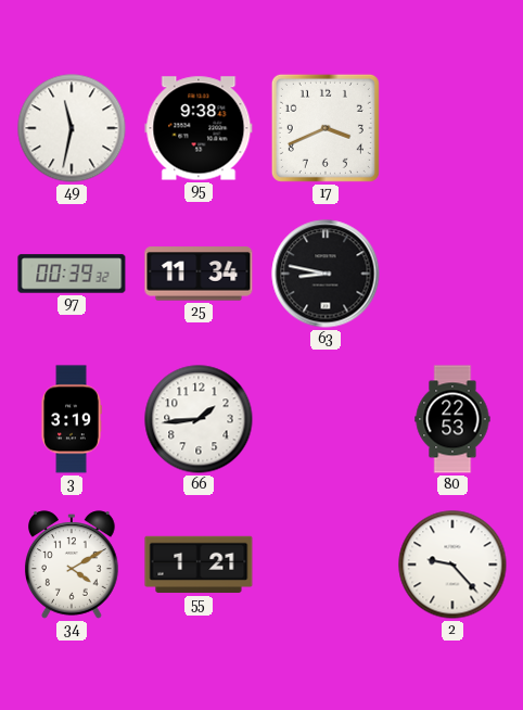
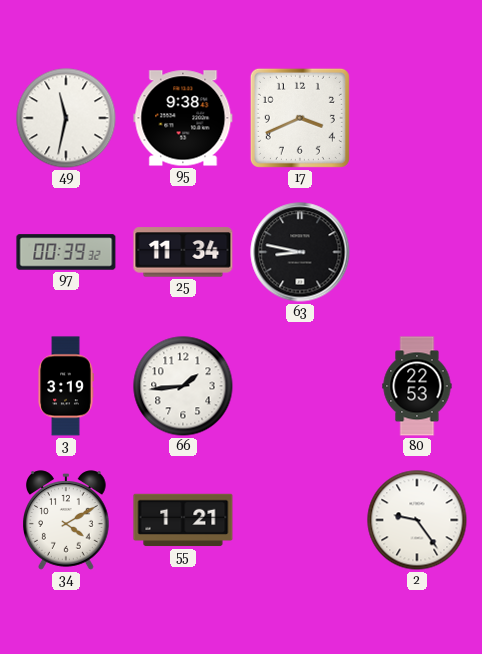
2: 9:23 -> 9:24
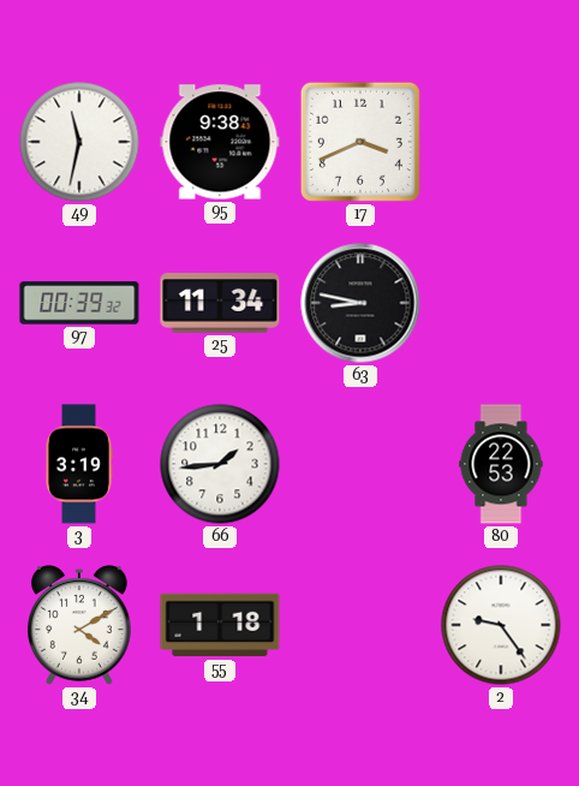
55: 1:21 -> 1:18
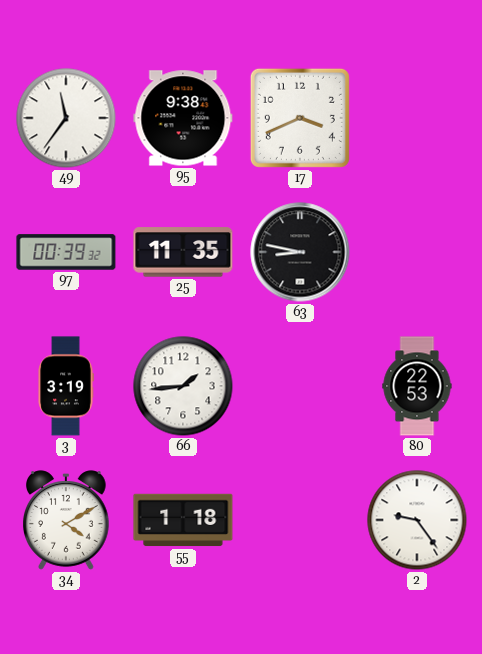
49: 11:32 -> 11:36
25: 11:34 -> 11:35
